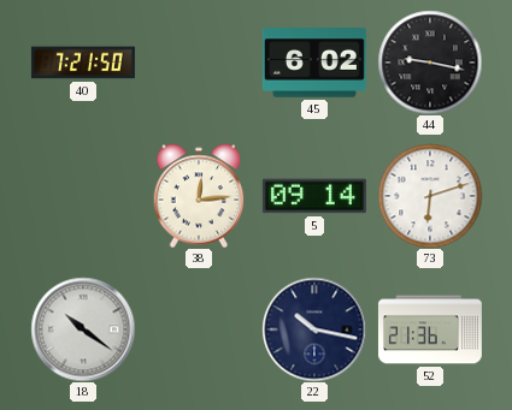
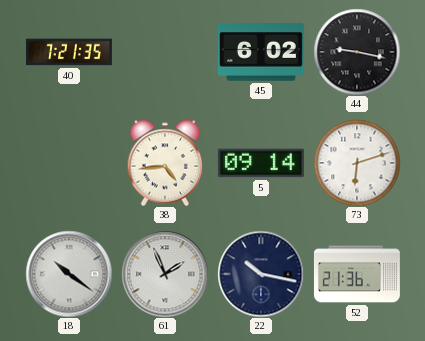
40: 7:21:50 -> 7:21:35
38: 12:14 -> 4:44
61: none -> 1:56
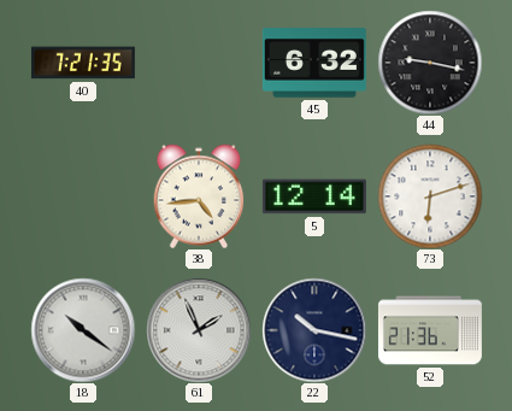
45: 6:02 -> 6:32
5: 09:14 -> 12:14
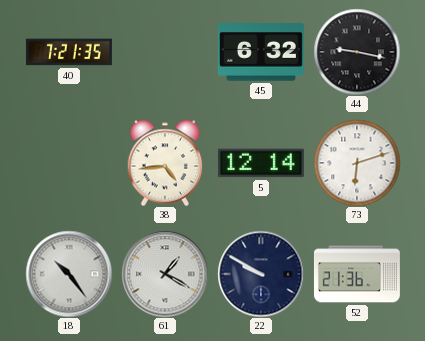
18: 10:21 -> 10:24
61: 1:56 -> 1:20
22: 10:17 -> 9:50
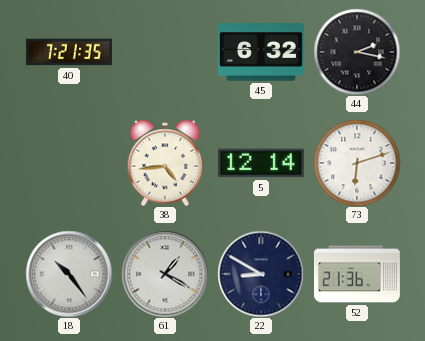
44: 9:17 -> 2:17
22: 9:50 -> 8:50
